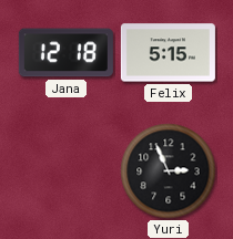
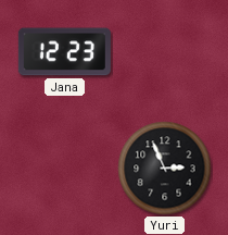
Jana: 12:18 -> 12:23
Felix: 5:15 -> none
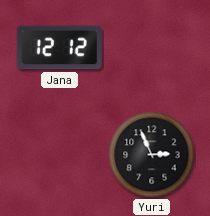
Jana: 12:23 -> 12:12
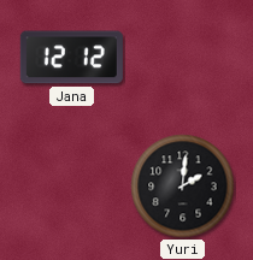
Yuri: 2:56 -> 2:01
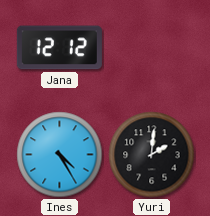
Ines: none -> 4:25
